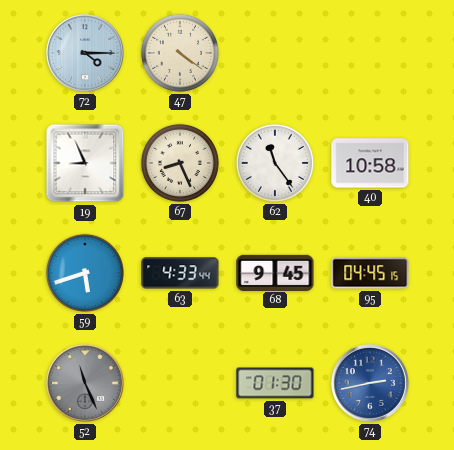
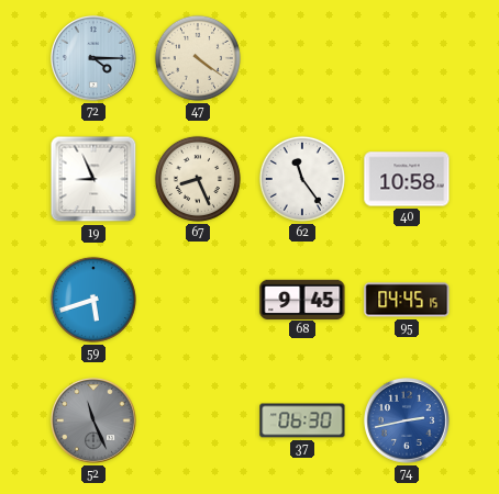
63: 4:33 -> none
37: 01:30 -> 06:30
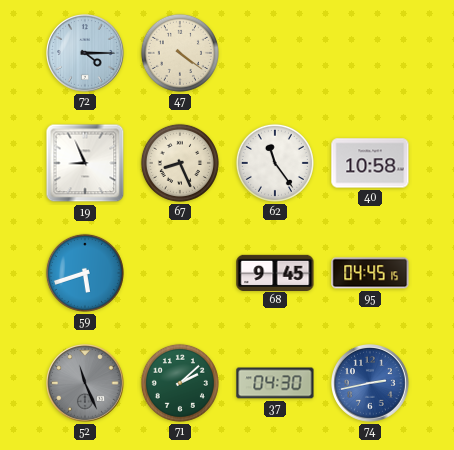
71: none -> 2:08
37: 06:30 -> 04:30
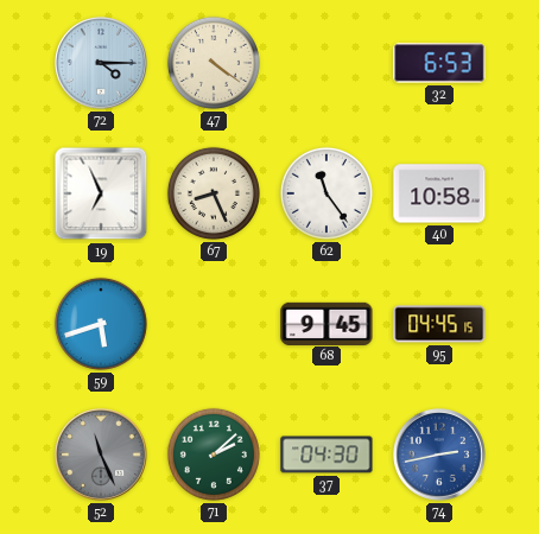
32: none -> 6:53
19: 8:56 -> 6:56
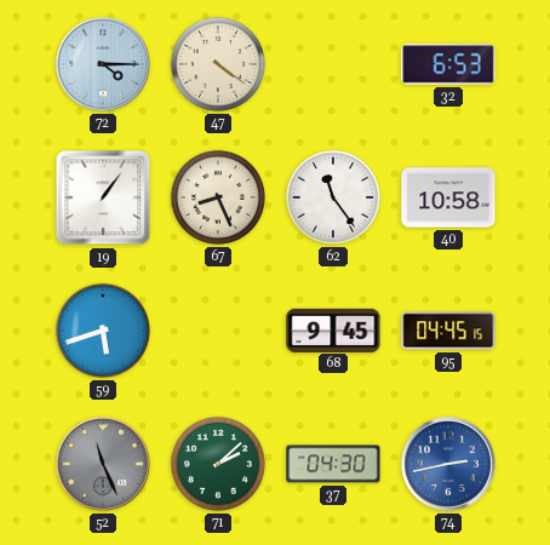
19: 6:56 -> 1:06
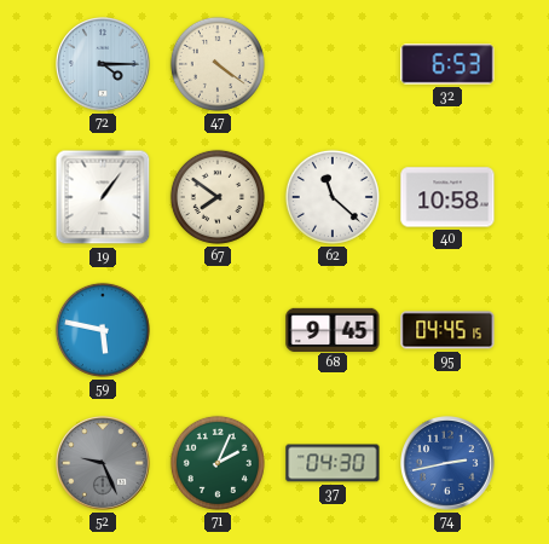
67: 8:26 -> 7:51
62: 11:24 -> 11:22
59: 5:42 -> 5:47
52: 11:26 -> 9:26
71: 2:08 -> 2:04
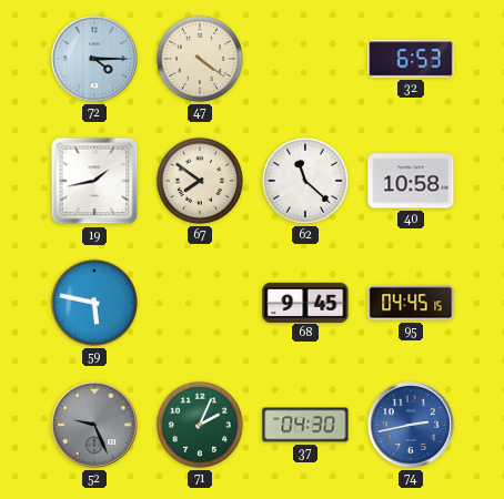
19: 1:06 -> 1:43
